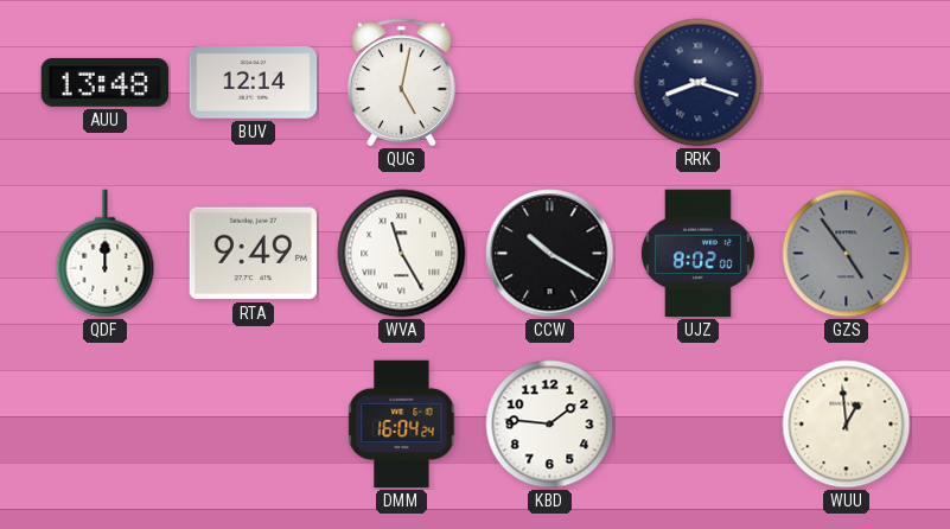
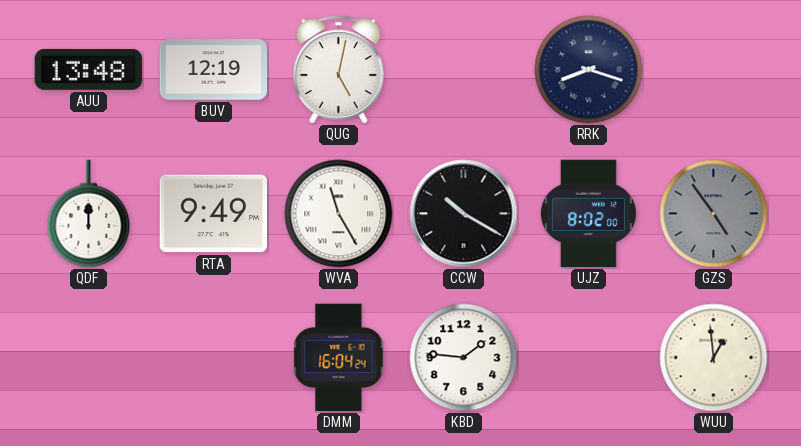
BUV: 12:14 -> 12:19
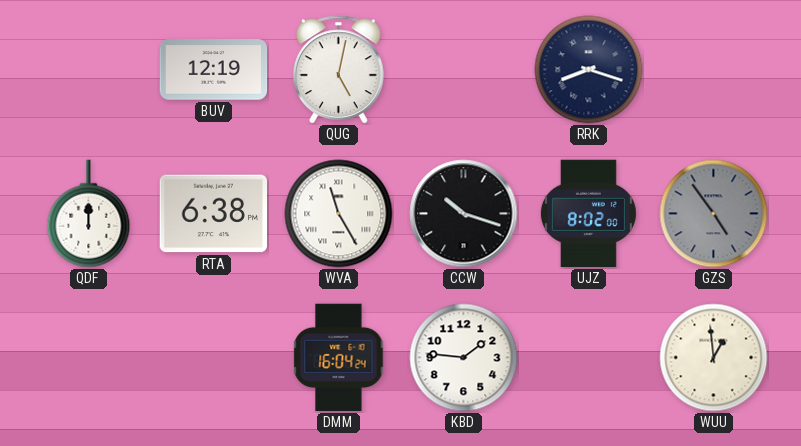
AUU: 13:48 -> none
RTA: 9:49 -> 6:38
CCW: 10:20 -> 10:18
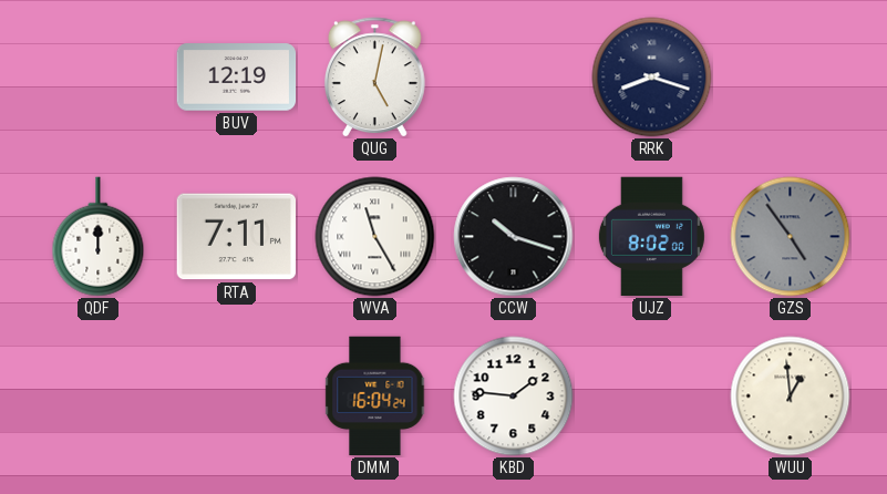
RTA: 6:38 -> 7:11
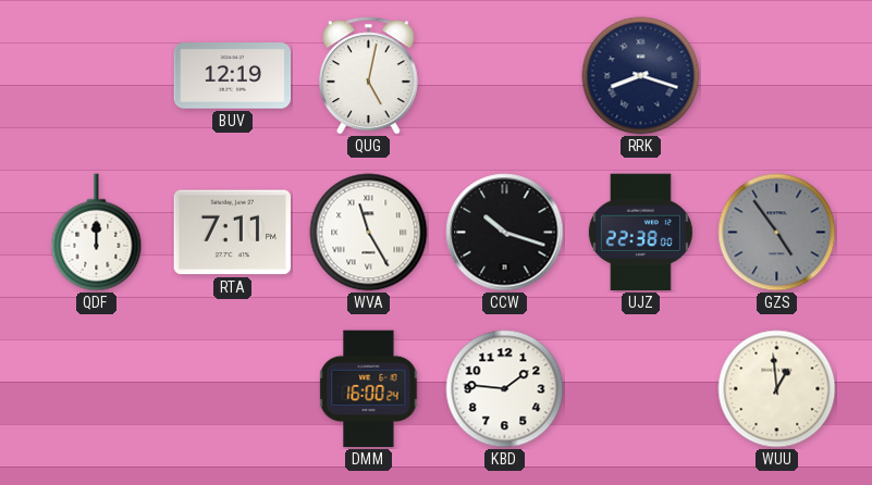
UJZ: 8:02 -> 22:38
DMM: 16:04 -> 16:00
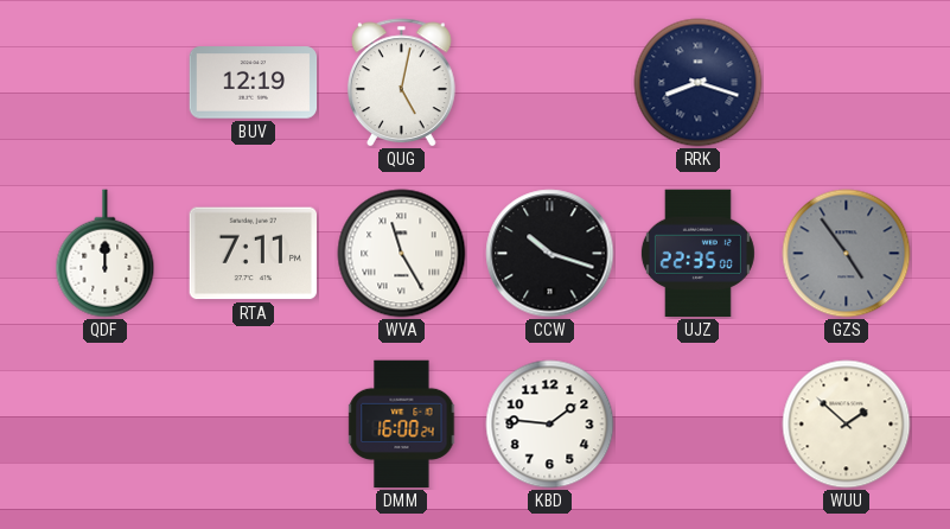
UJZ: 22:38 -> 22:35
WUU: 12:59 -> 1:52
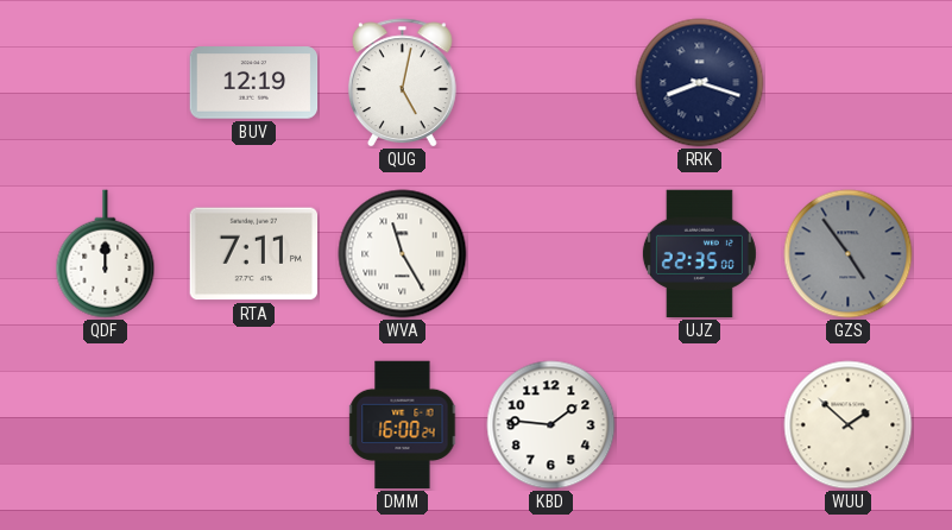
CCW: 10:18 -> none
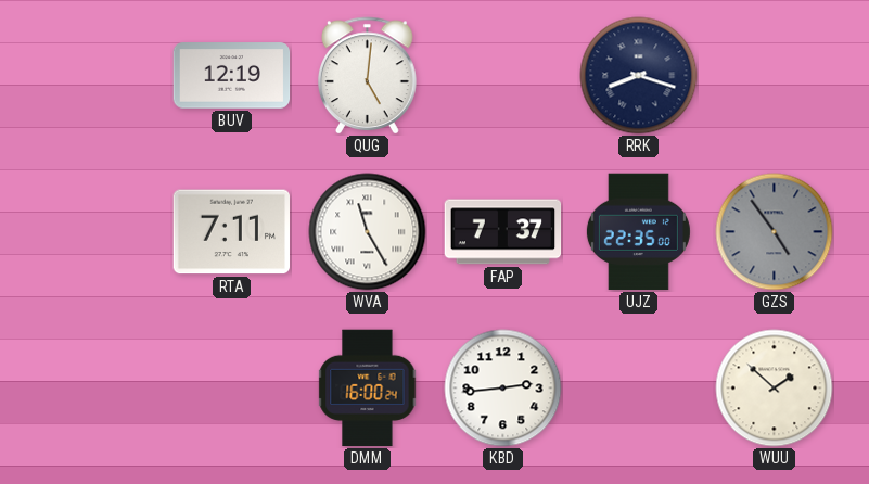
QUG: 5:02 -> 5:01
QDF: 12:00 -> none
FAP: none -> 7:37
KBD: 1:46 -> 2:44
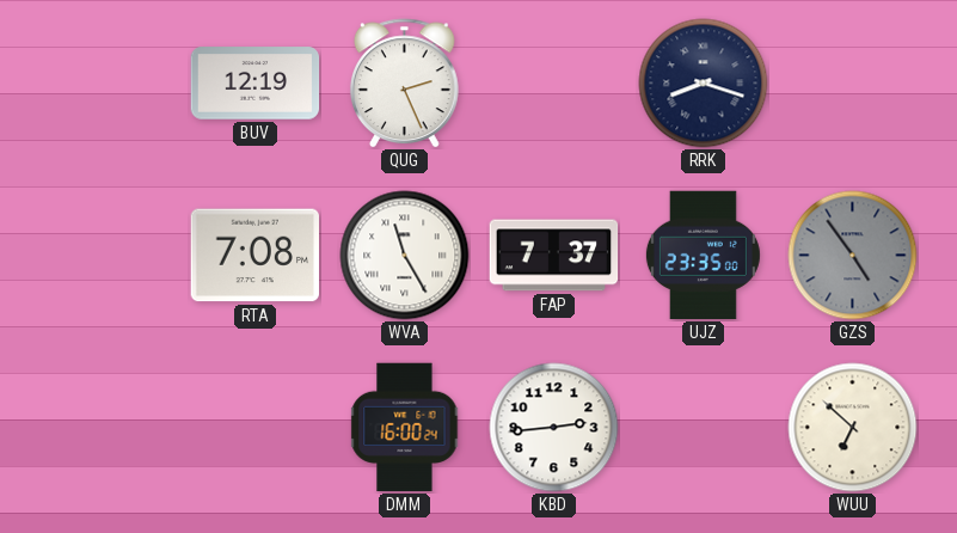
QUG: 5:01 -> 2:26
RTA: 7:11 -> 7:08
UJZ: 22:35 -> 23:35
WUU: 1:52 -> 6:52
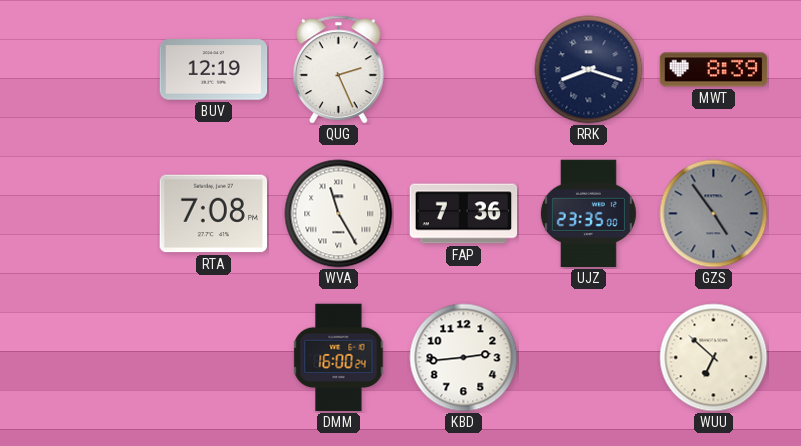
MWT: none -> 8:39
FAP: 7:37 -> 7:36
